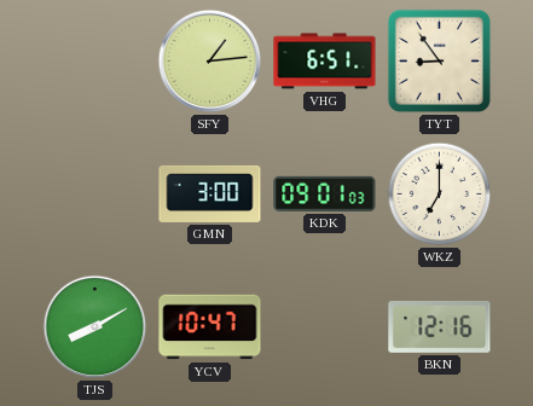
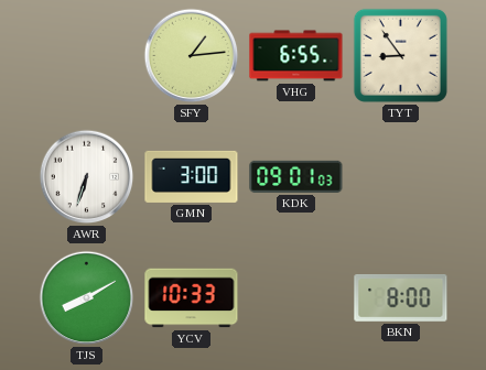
VHG: 6:51 -> 6:55
AWR: none -> 6:33
WKZ: 7:00 -> none
YCV: 10:47 -> 10:33
BKN: 12:16 -> 8:00
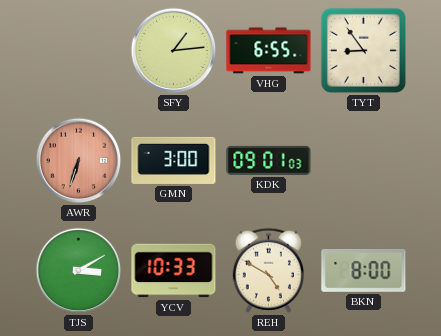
AWR dial: white -> salmon
TJS: 8:10 -> 3:10
REH: none -> 4:50
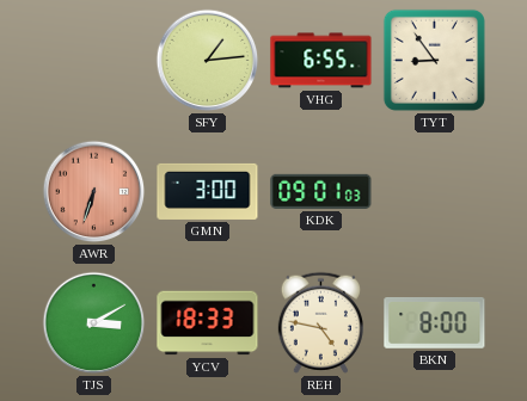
YCV: 10:33 -> 18:33
REH: 4:50 -> 4:47
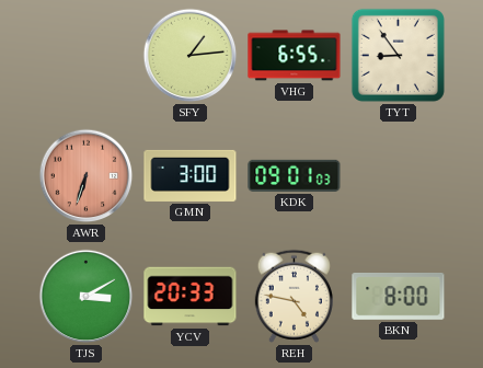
YCV: 18:33 -> 20:33
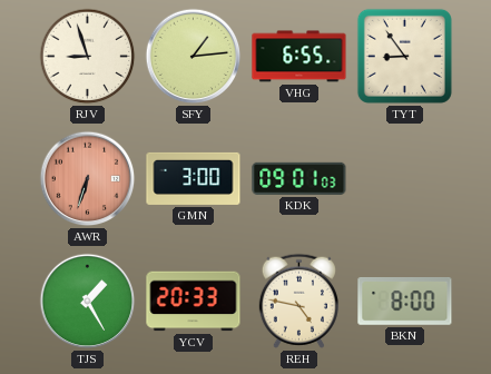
RJV: none -> 8:57
TJS: 3:10 -> 1:25
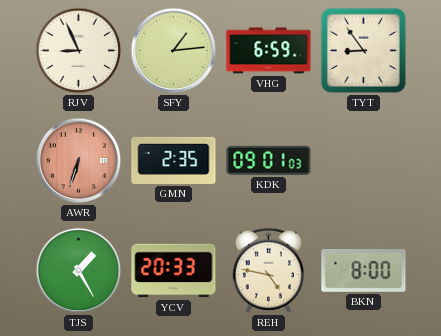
RJV: 8:57 -> 8:56
VHG: 6:55 -> 6:59
GMN: 3:00 -> 2:35
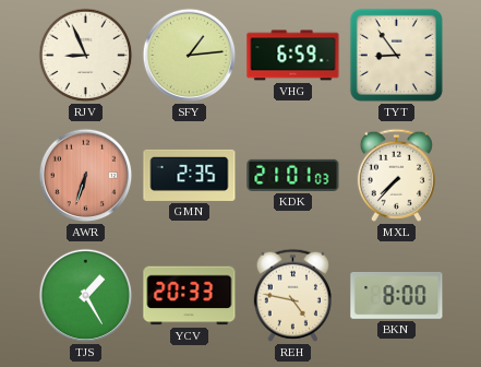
KDK: 09:01 -> 21:01
MXL: none -> 7:37
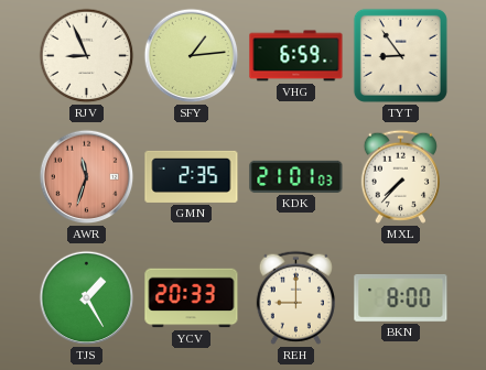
AWR: 6:33 -> 11:33
REH: 4:47 -> 9:00
